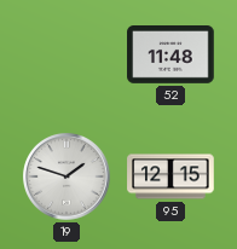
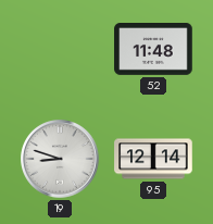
19: 1:48 -> 8:48
95: 12:15 -> 12:14
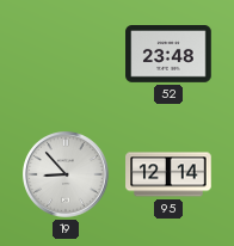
52: 11:48 -> 23:48
19: 8:48 -> 8:53
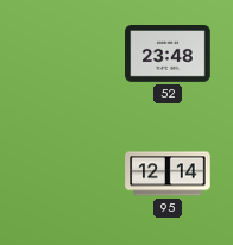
19: 8:53 -> none
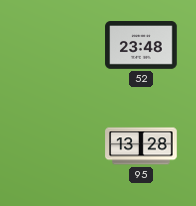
95: 12:14 -> 13:28
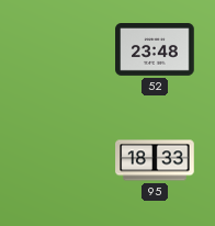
95: 13:28 -> 18:33
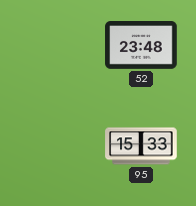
95: 18:33 -> 15:33
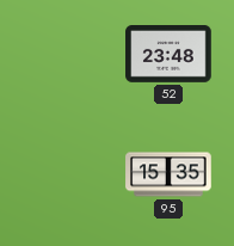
95: 15:33 -> 15:35
